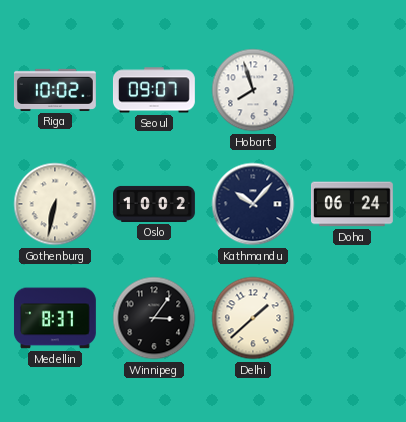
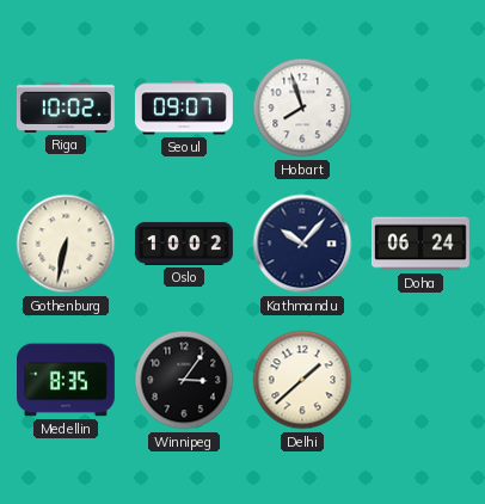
Medellin: 8:37 -> 8:35
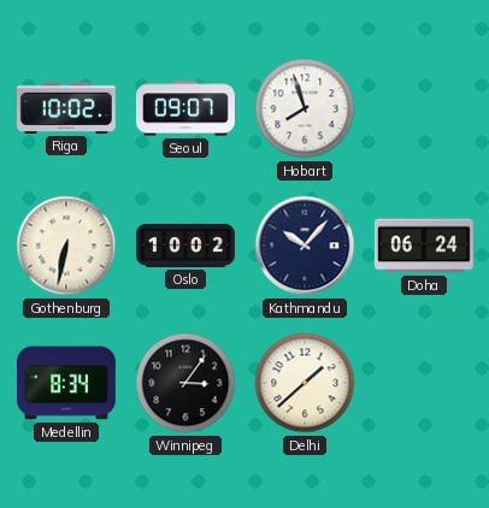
Medellin: 8:35 -> 8:34
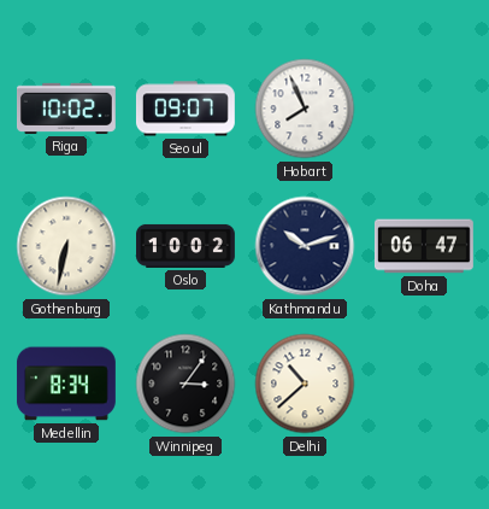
Hobart: 7:57 -> 7:56
Kathmandu: 10:07 -> 10:12
Doha: 06:24 -> 06:47
Delhi: 1:38 -> 10:38
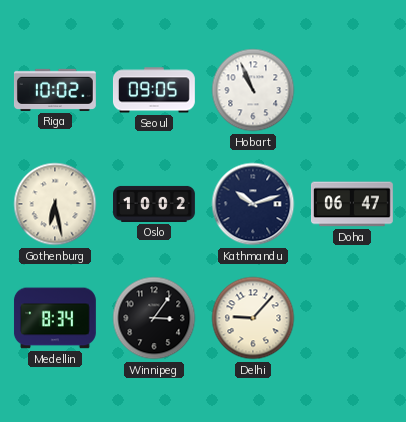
Seoul: 09:07 -> 09:05
Hobart: 7:56 -> 10:56
Gothenburg: 6:32 -> 6:28
Delhi: 10:38 -> 9:07
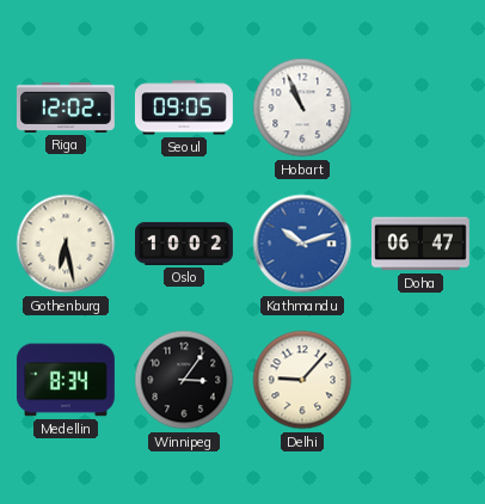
Riga: 10:02 -> 12:02
Kathmandu dial: navy -> blue
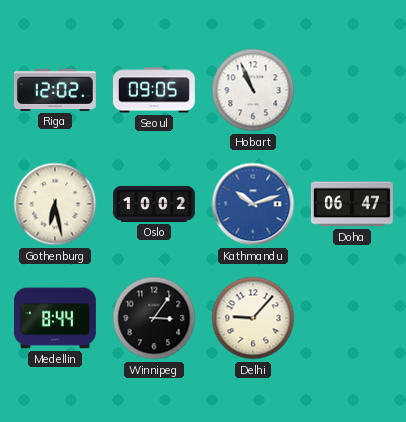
Medellin: 8:34 -> 8:44
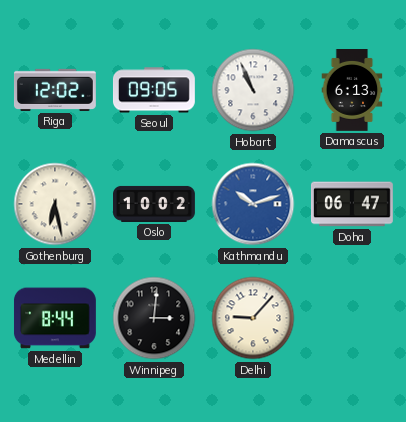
Damascus: none -> 6:13
Winnipeg: 3:06 -> 3:01
